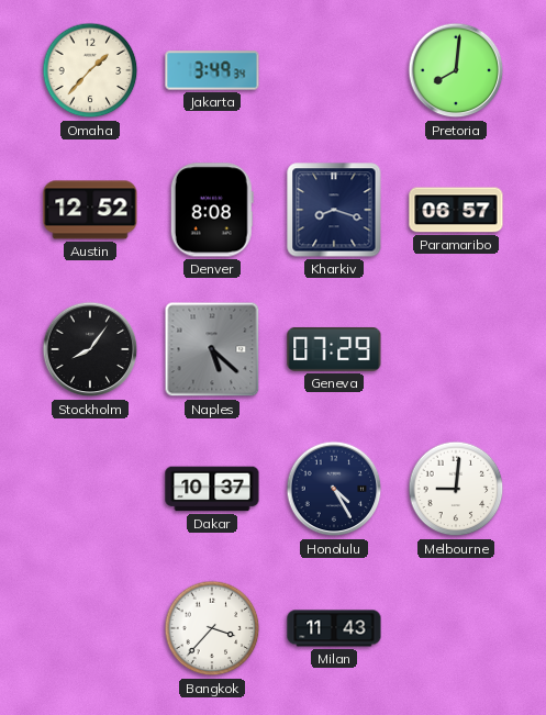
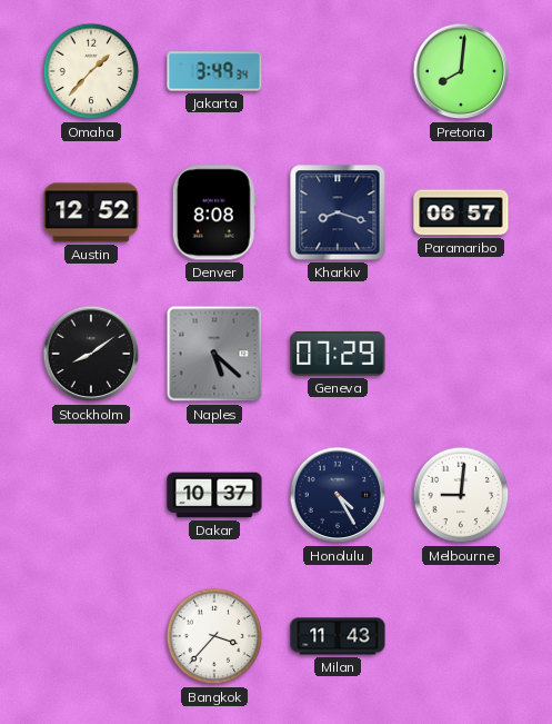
Stockholm: 8:06 -> 8:09
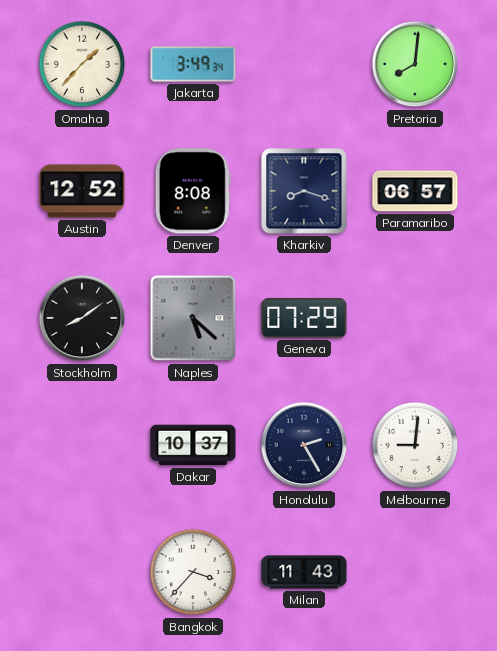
Honolulu: 4:25 -> 2:25
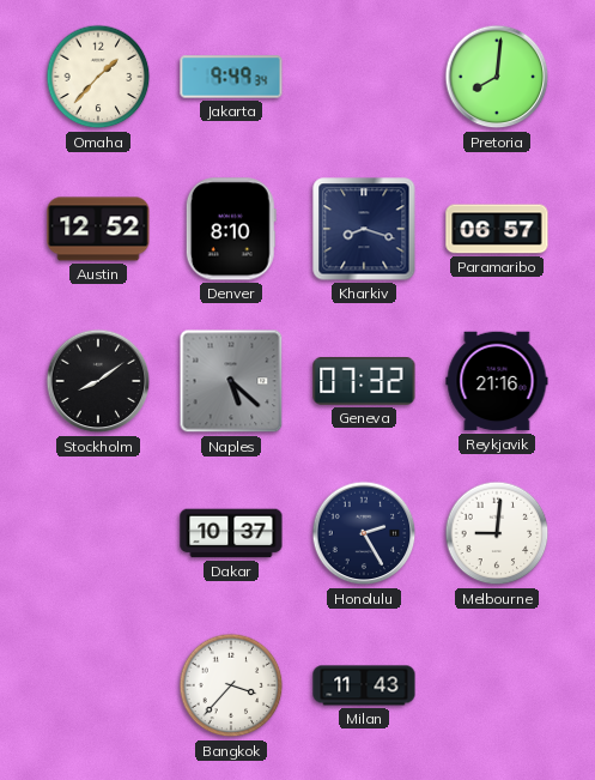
Jakarta: 3:49 -> 9:49
Denver: 8:08 -> 8:10
Geneva: 07:29 -> 07:32
Reykjavik: none -> 21:16
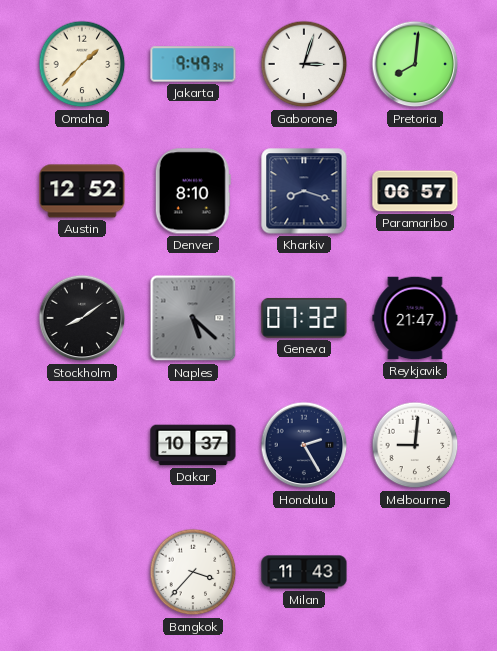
Gaborone: none -> 3:03
Reykjavik: 21:16 -> 21:47
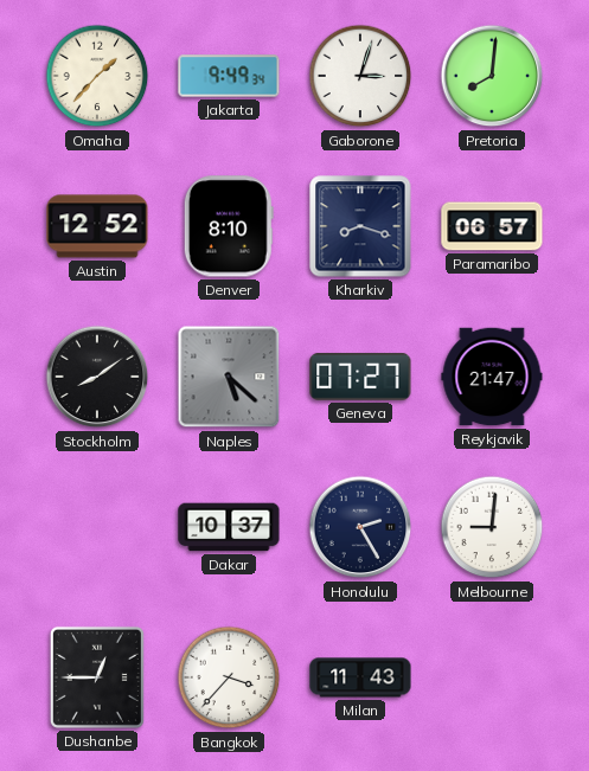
Geneva: 07:32 -> 07:27
Dushanbe: none -> 12:45
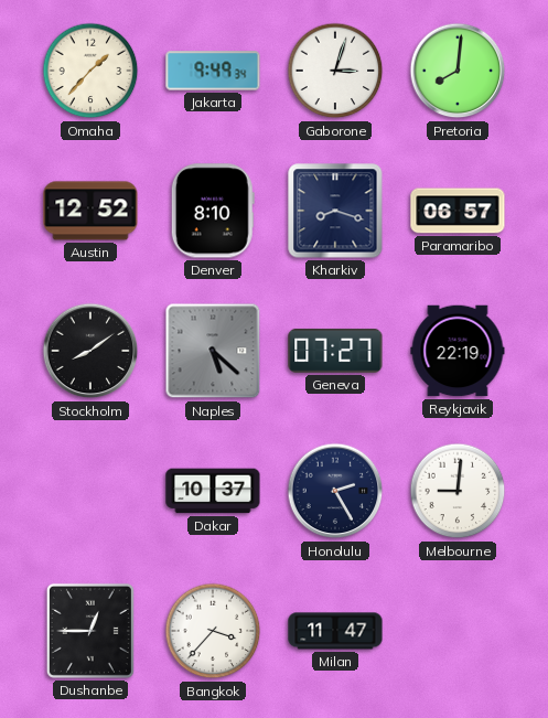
Reykjavik: 21:47 -> 22:19
Milan: 11:43 -> 11:47
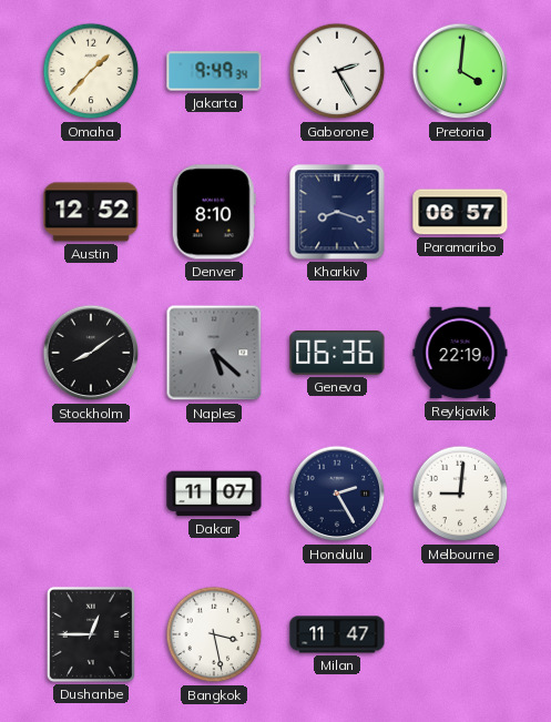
Gaborone: 3:03 -> 2:25
Pretoria: 8:01 -> 4:01
Geneva: 07:27 -> 06:36
Dakar: 10:37 -> 11:07
Bangkok: 3:37 -> 3:28
